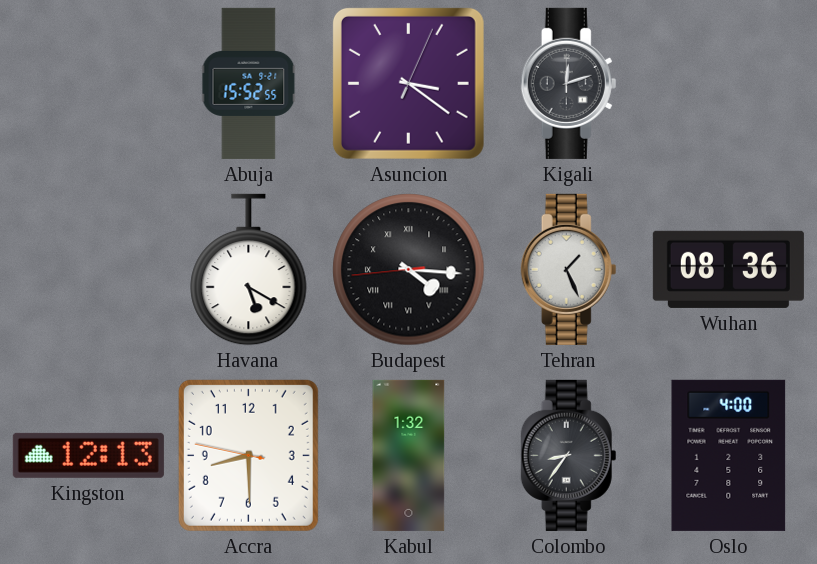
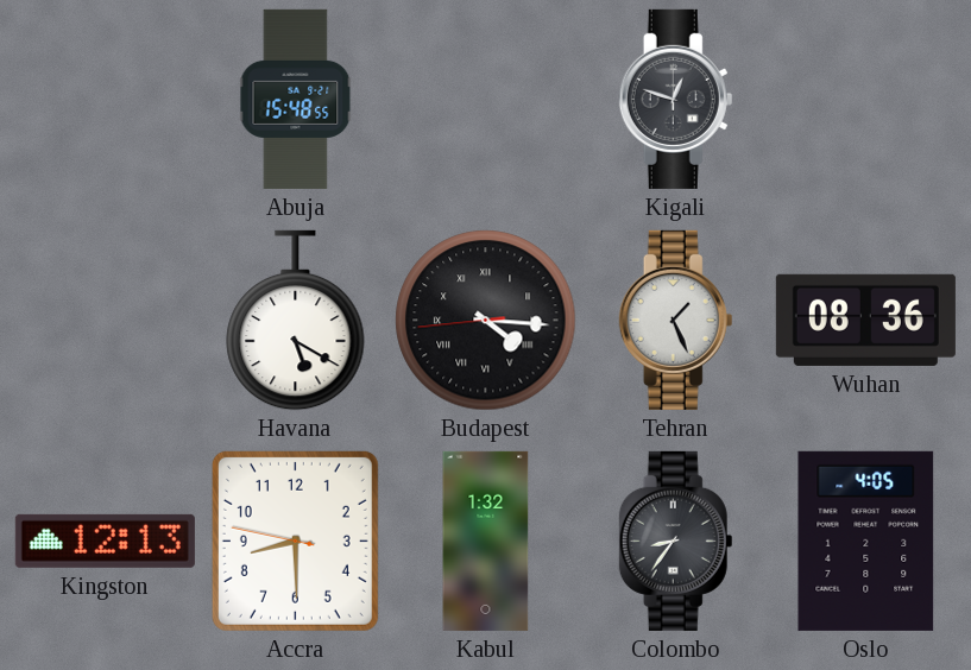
Abuja: 15:52 -> 15:48
Asuncion: 3:21 -> none
Kigali: 12:12 -> 12:48
Oslo: 4:00 -> 4:05
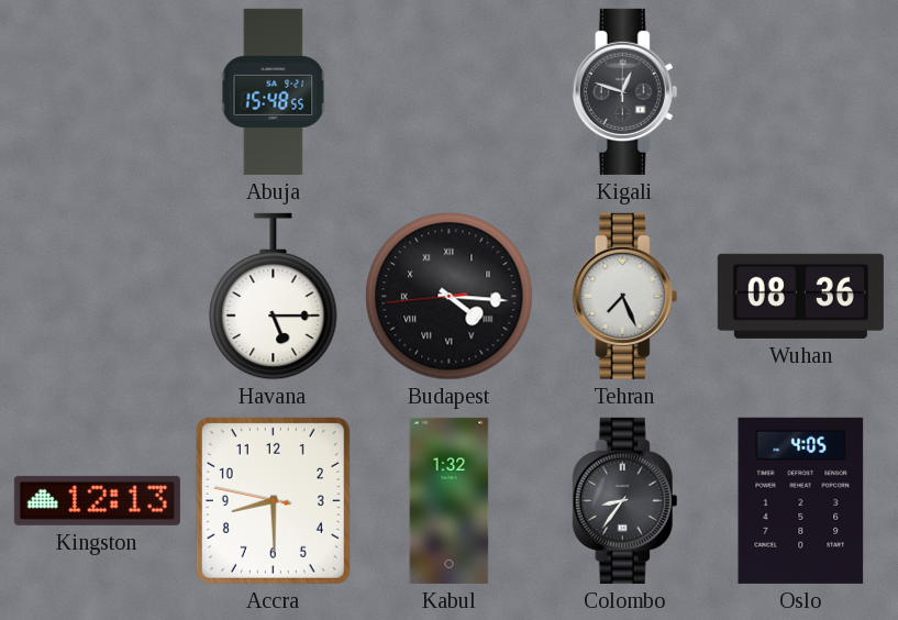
Havana: 5:20 -> 5:15
Tehran: 1:26 -> 7:26
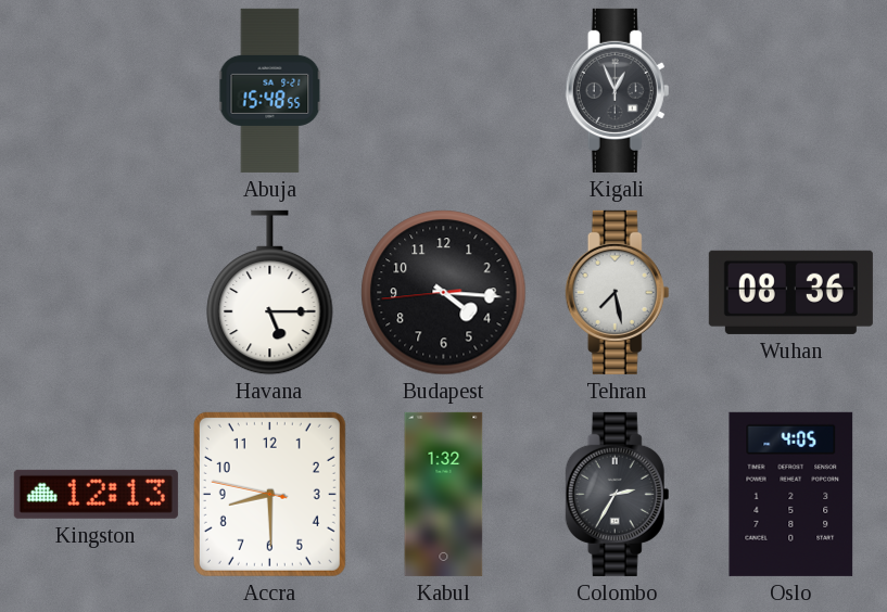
Kigali: 12:48 -> 12:56
Budapest numerals: Roman -> Arabic
Tehran: 7:26 -> 7:28
Colombo: 8:36 -> 2:35
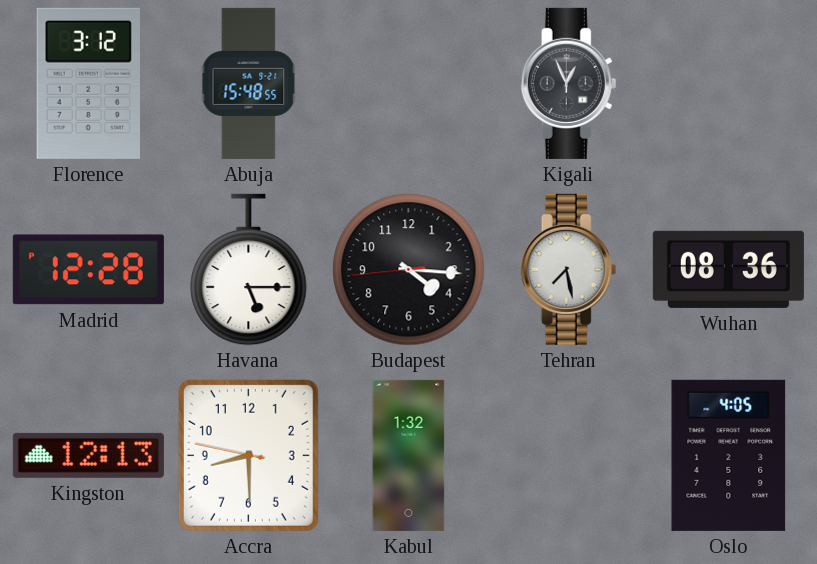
Florence: none -> 3:12
Madrid: none -> 12:28
Colombo: 2:35 -> none
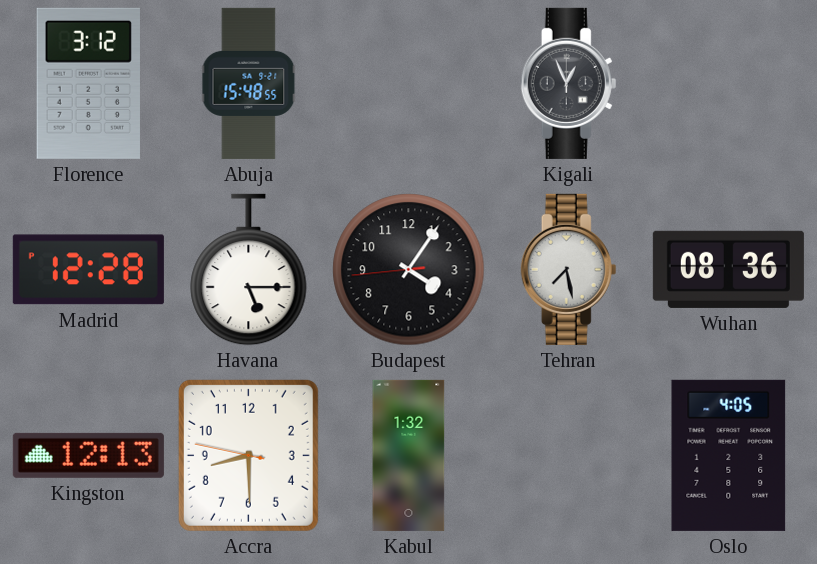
Budapest: 4:15 -> 4:05
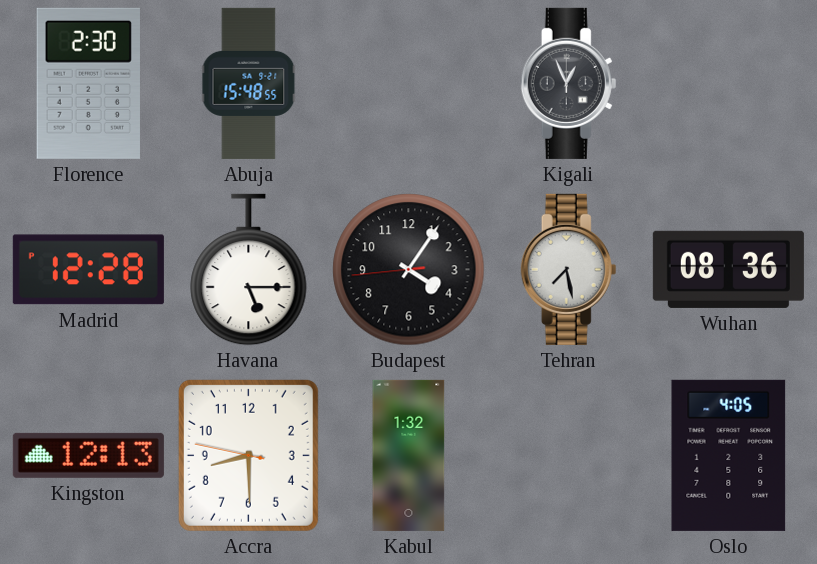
Florence: 3:12 -> 2:30
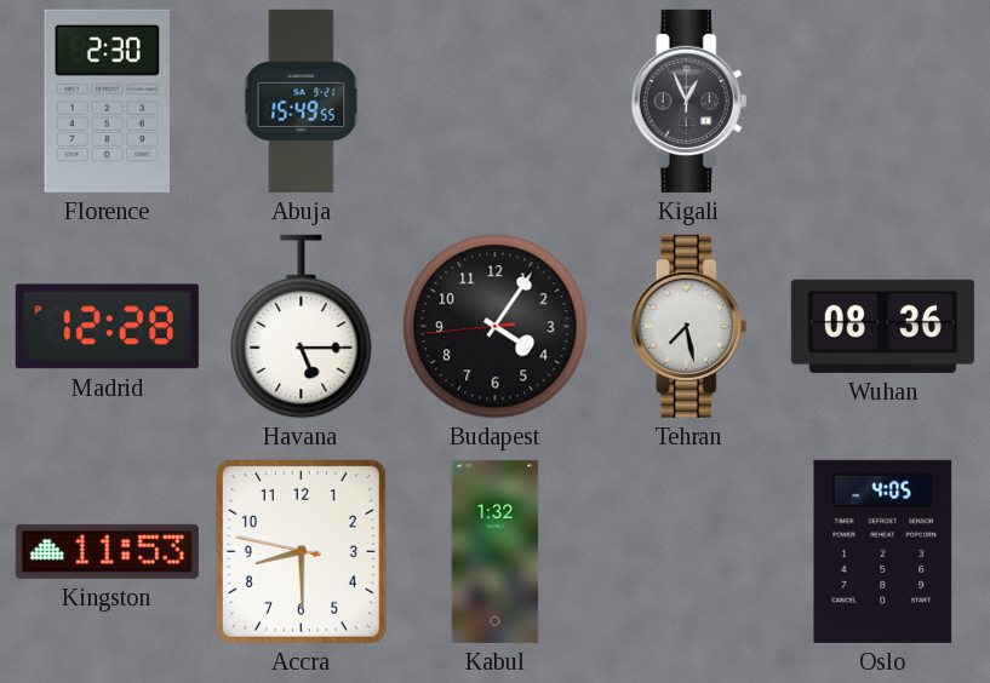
Abuja: 15:48 -> 15:49
Kingston: 12:13 -> 11:53
